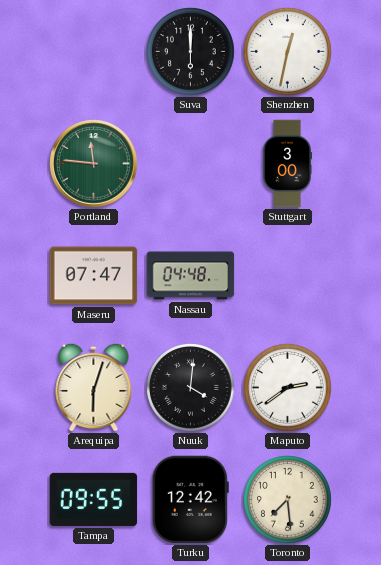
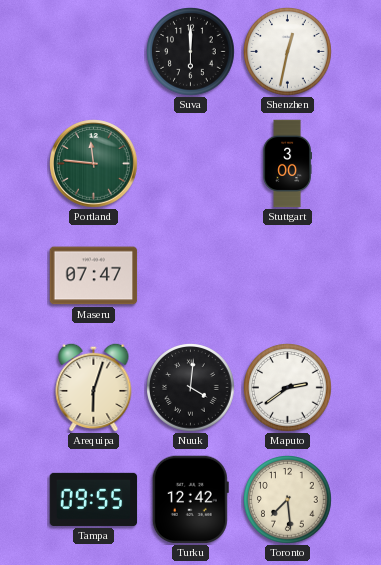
Nassau: 04:48 -> none
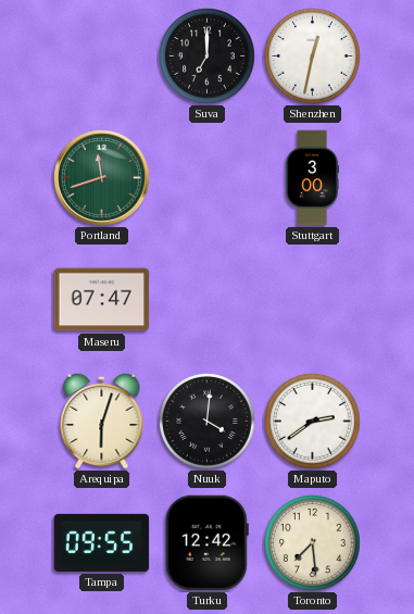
Suva: 6:00 -> 7:00
Portland: 11:46 -> 11:42
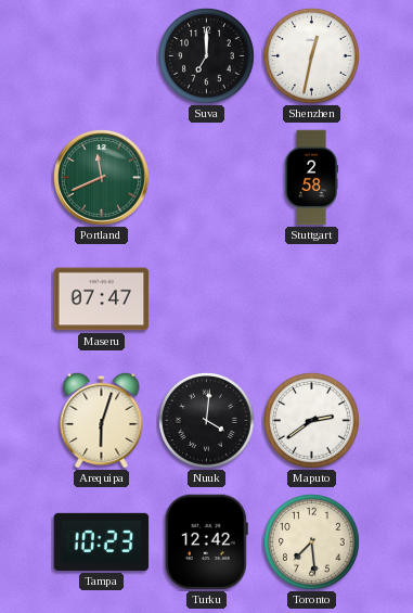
Portland: 11:42 -> 11:41
Stuttgart: 3:00 -> 2:58
Tampa: 09:55 -> 10:23
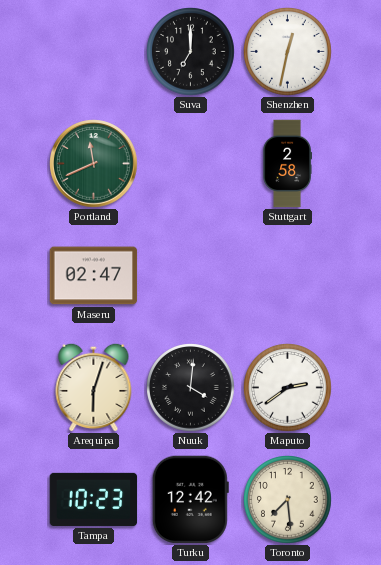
Maseru: 07:47 -> 02:47
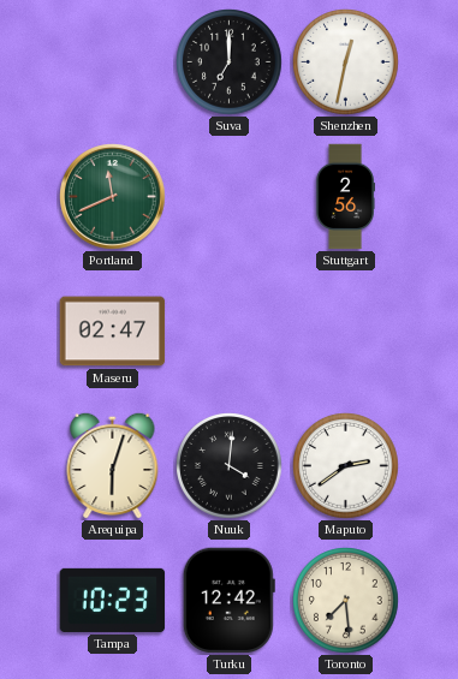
Stuttgart: 2:58 -> 2:56
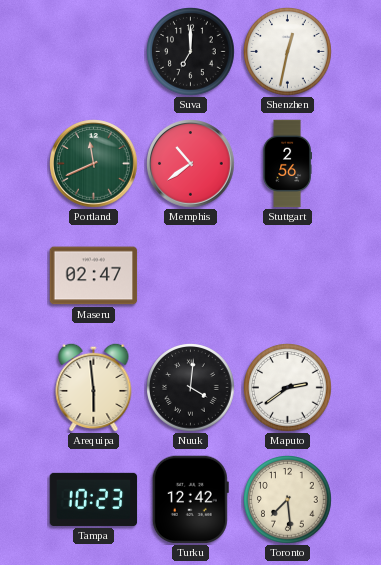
Memphis: none -> 10:39
Arequipa: 6:03 -> 5:59
